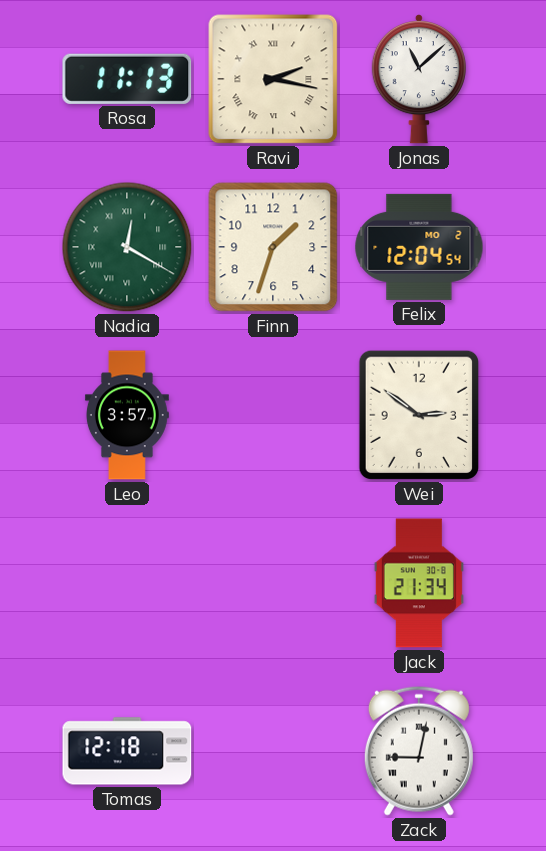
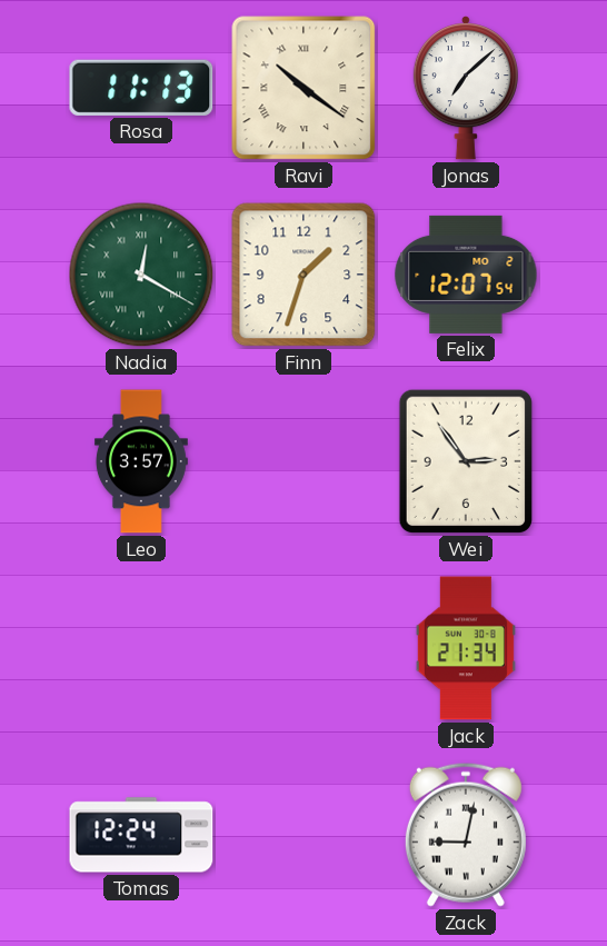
Ravi: 2:17 -> 10:21
Jonas: 11:08 -> 7:08
Felix: 12:04 -> 12:07
Wei: 2:51 -> 2:54
Tomas: 12:18 -> 12:24
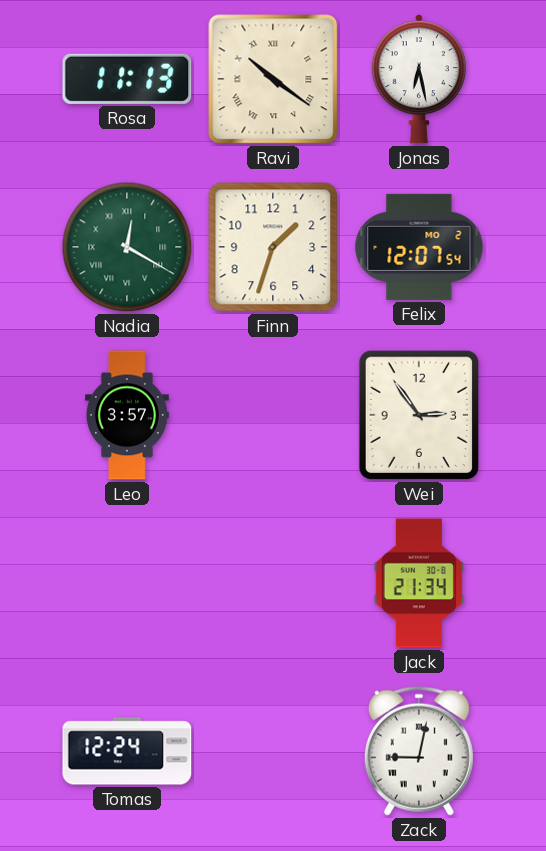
Jonas: 7:08 -> 6:28
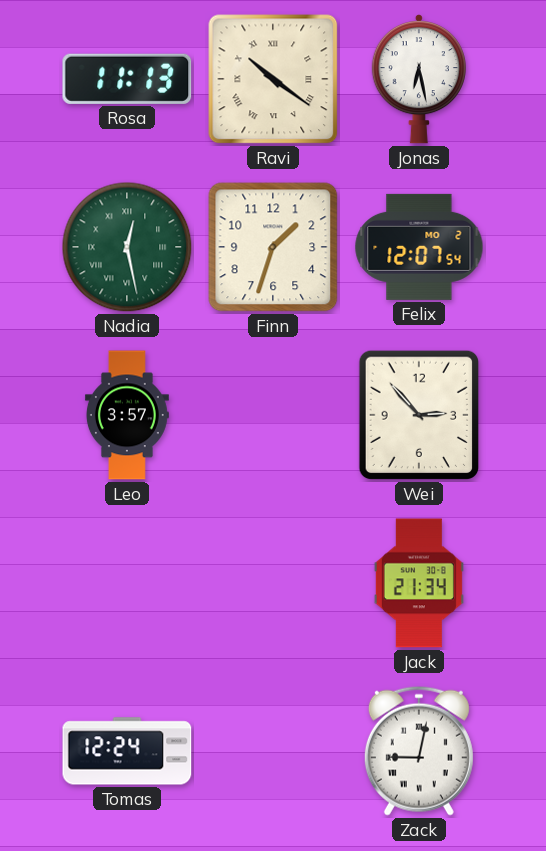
Nadia: 12:20 -> 12:28
Wei: 2:54 -> 2:53
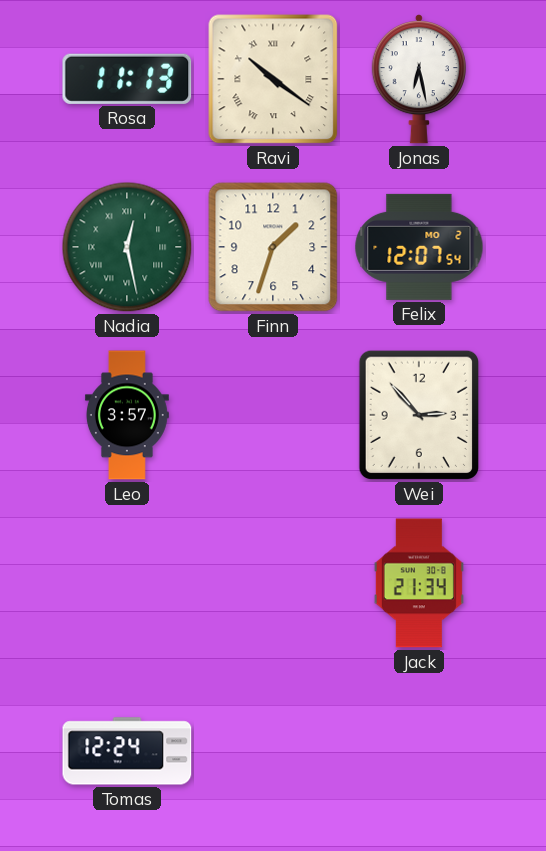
Zack: 9:02 -> none
